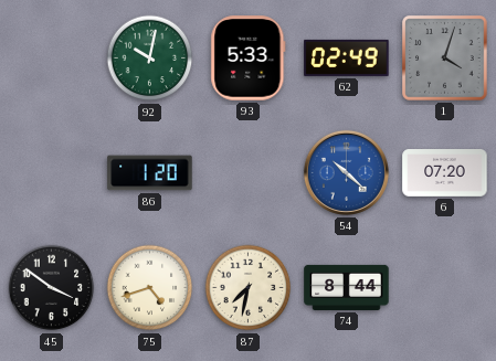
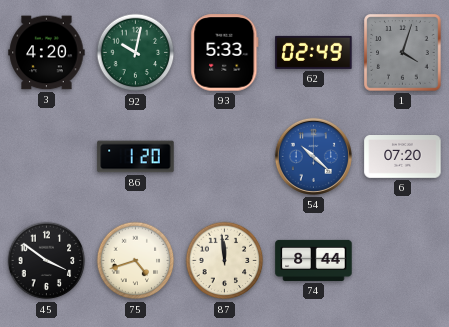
3: none -> 4:20
87: 7:32 -> 11:59
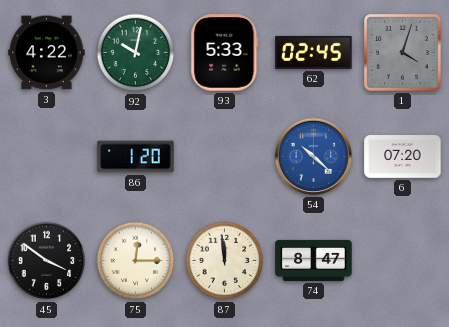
3: 4:20 -> 4:22
62: 02:49 -> 02:45
75: 4:42 -> 12:15
74: 8:44 -> 8:47
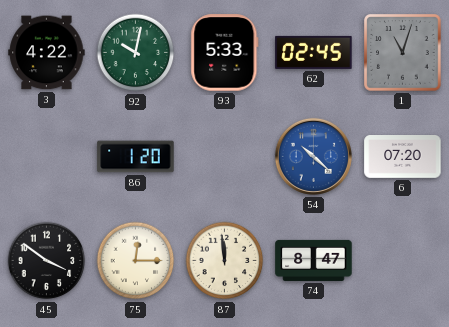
1: 4:03 -> 11:03
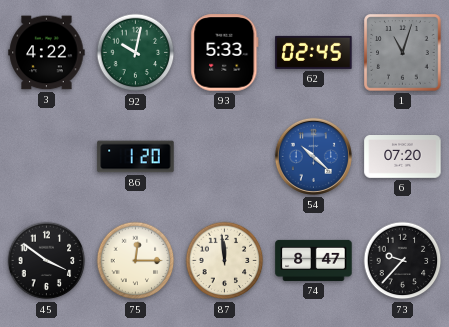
73: none -> 9:37
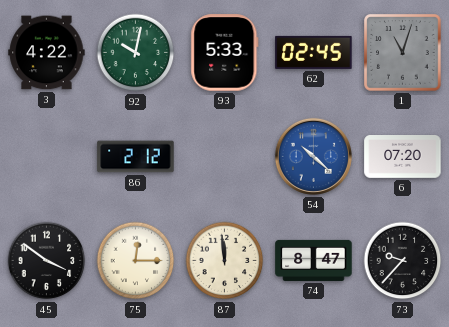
86: 1:20 -> 2:12
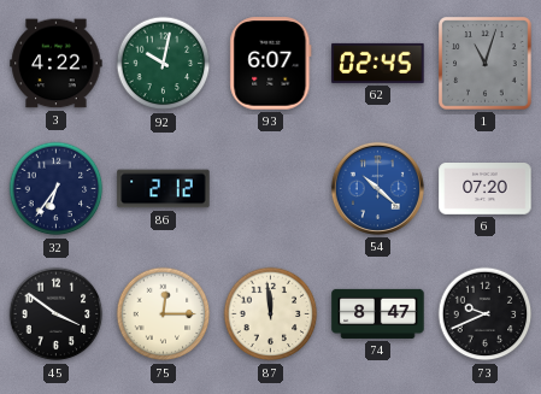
93: 5:33 -> 6:07
32: none -> 6:36
73: 9:37 -> 9:41
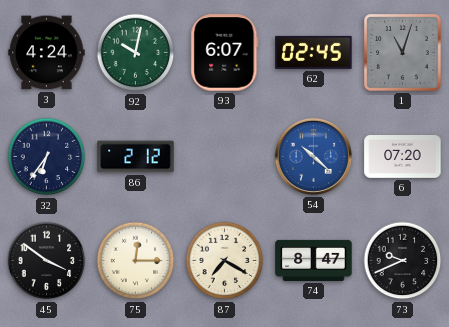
3: 4:22 -> 4:24
87: 11:59 -> 7:20
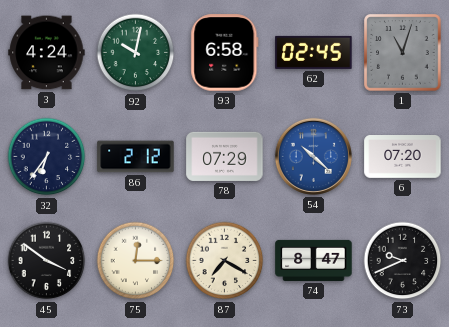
93: 6:07 -> 6:58
78: none -> 07:29
